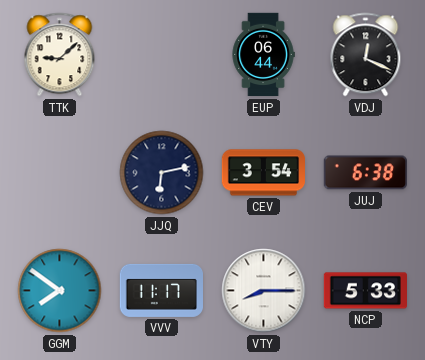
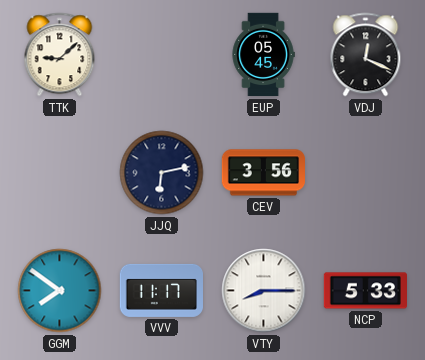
EUP: 06:44 -> 05:45
CEV: 3:54 -> 3:56
JUJ: 6:38 -> none
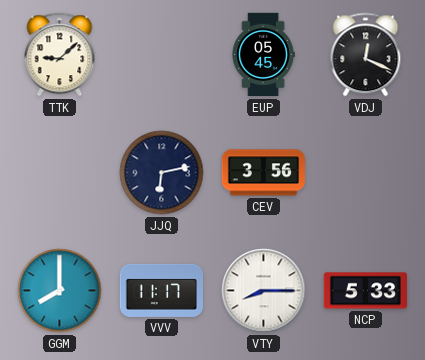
GGM: 7:51 -> 8:00
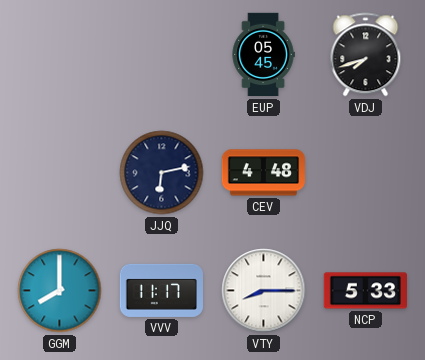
TTK: 9:08 -> none
VDJ: 12:19 -> 7:42
CEV: 3:56 -> 4:48
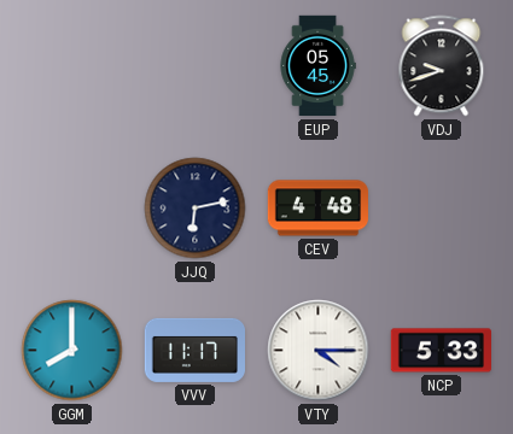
VDJ: 7:42 -> 9:42
VTY: 8:15 -> 4:15
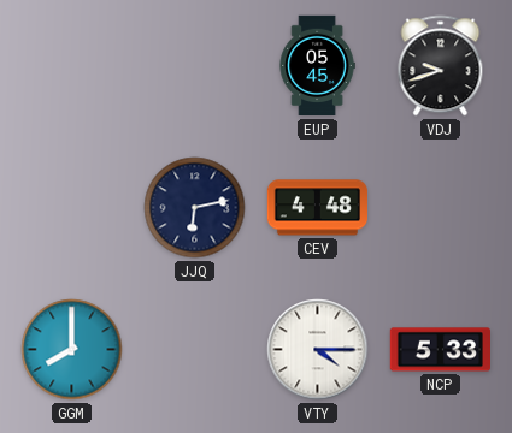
VVV: 11:17 -> none
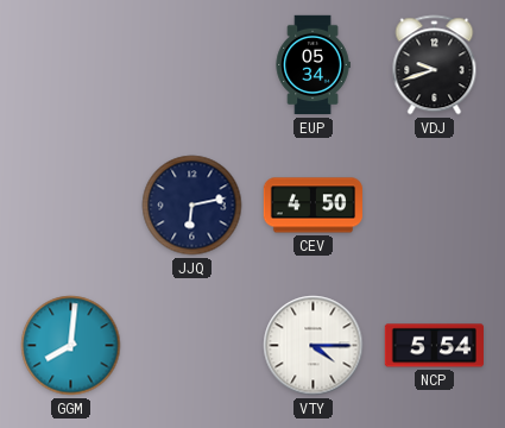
EUP: 05:45 -> 05:34
CEV: 4:48 -> 4:50
GGM: 8:00 -> 8:01
NCP: 5:33 -> 5:54
